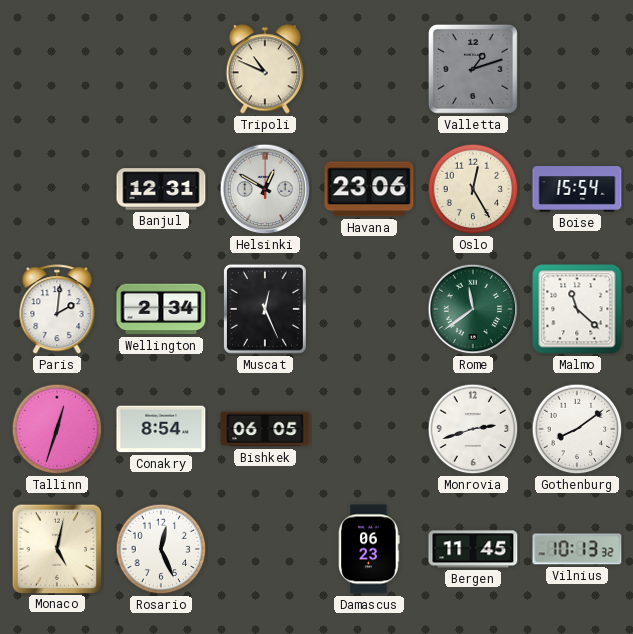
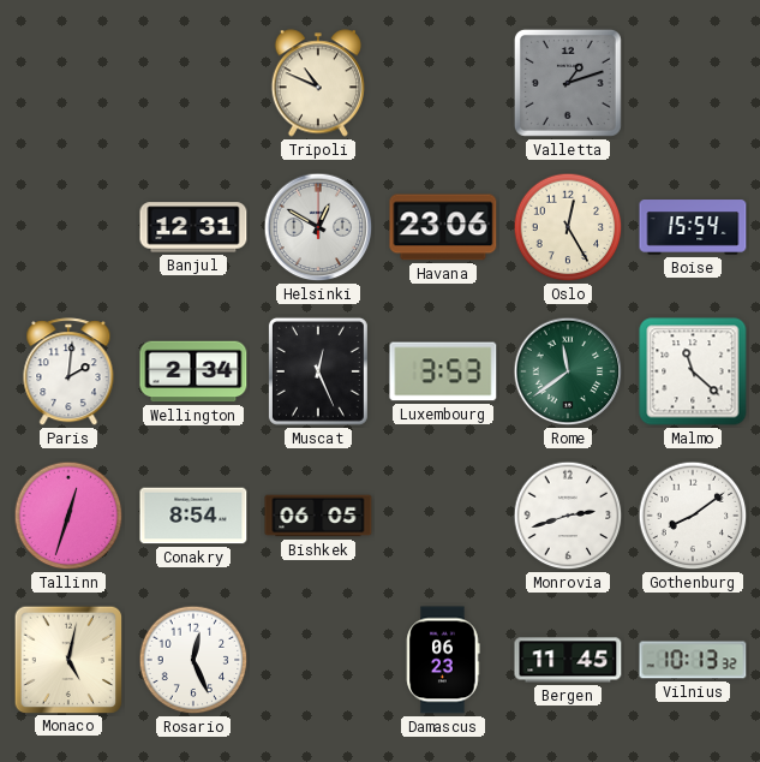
Luxembourg: none -> 3:53
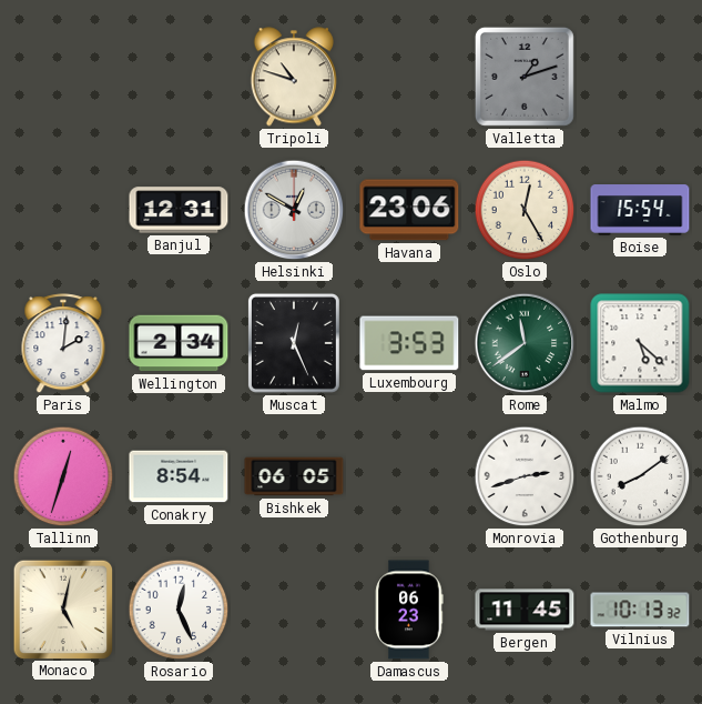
Tripoli: 10:49 -> 10:48
Malmo: 11:22 -> 5:22
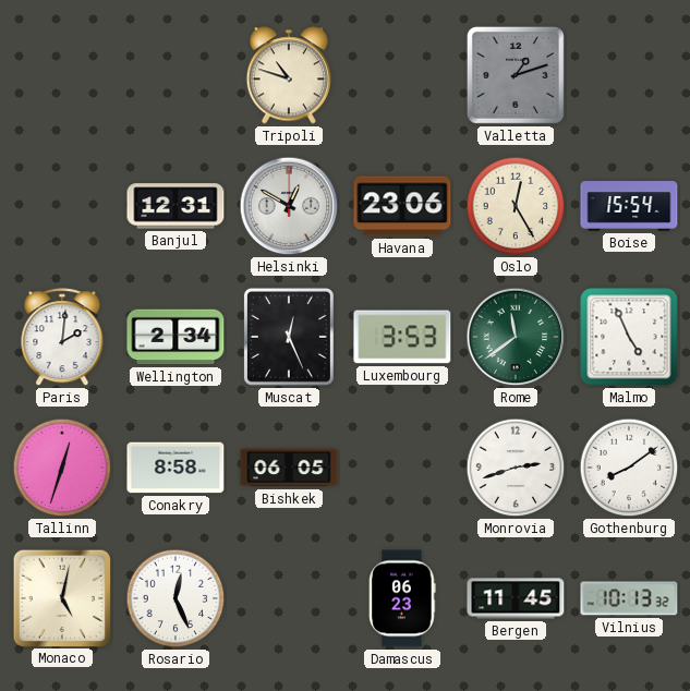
Malmo: 5:22 -> 4:56
Conakry: 8:54 -> 8:58
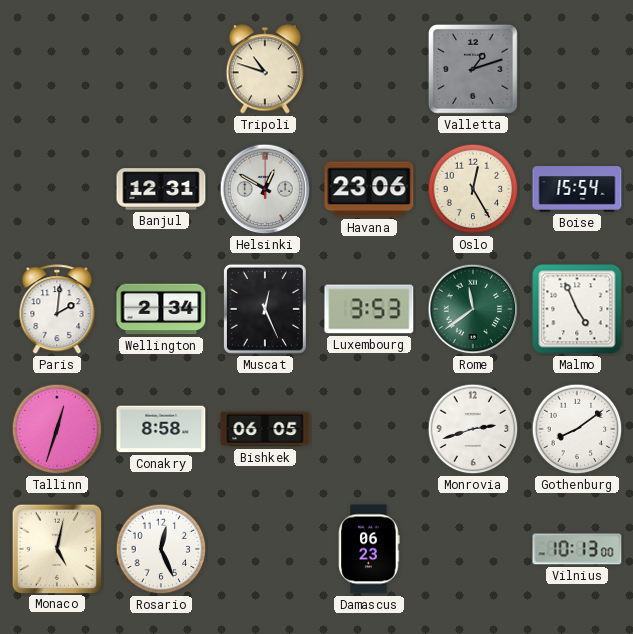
Bergen: 11:45 -> none
Vilnius: 10:13:32 -> 10:13:00
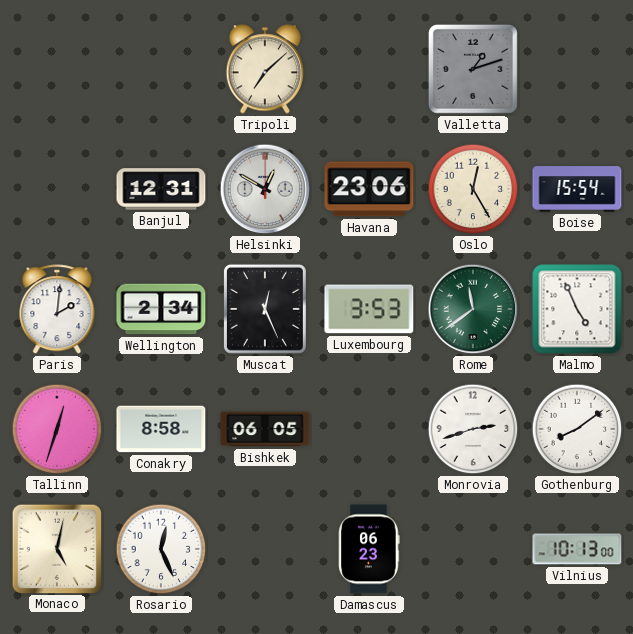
Tripoli: 10:48 -> 7:08
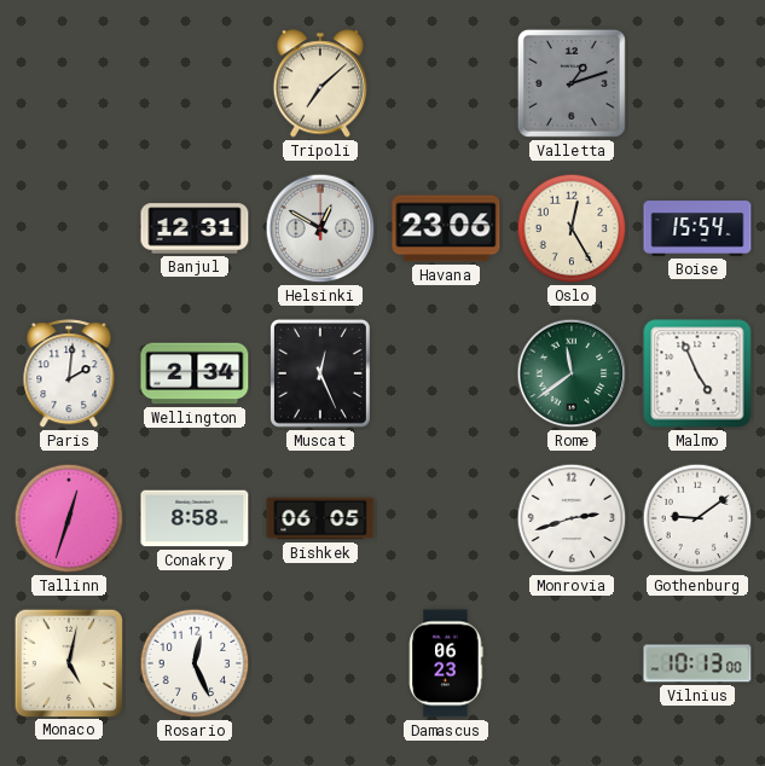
Luxembourg: 3:53 -> none
Gothenburg: 8:09 -> 9:09
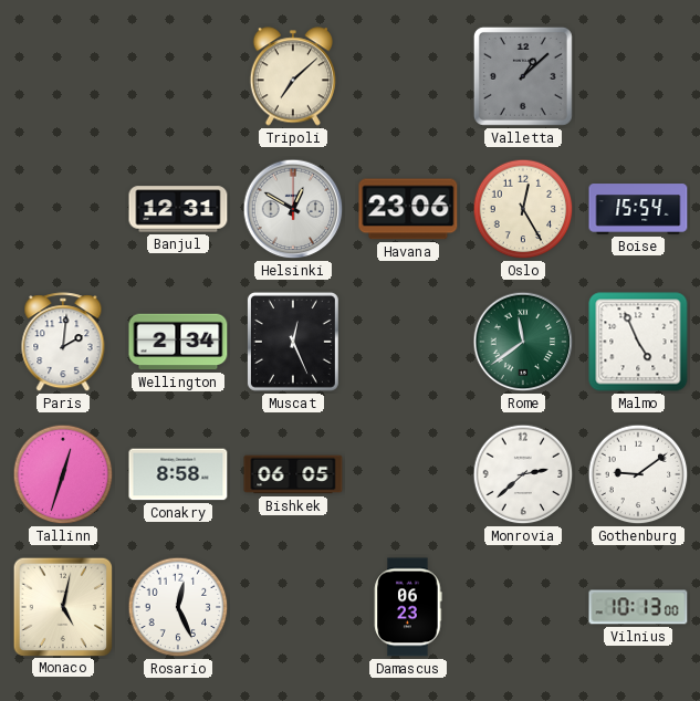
Valletta: 1:12 -> 1:08
Monrovia: 2:42 -> 2:38
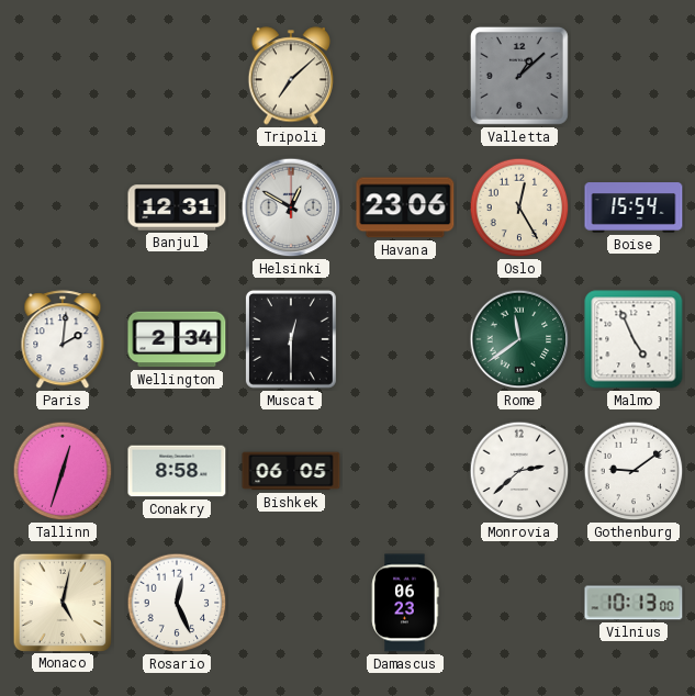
Muscat: 12:26 -> 12:30
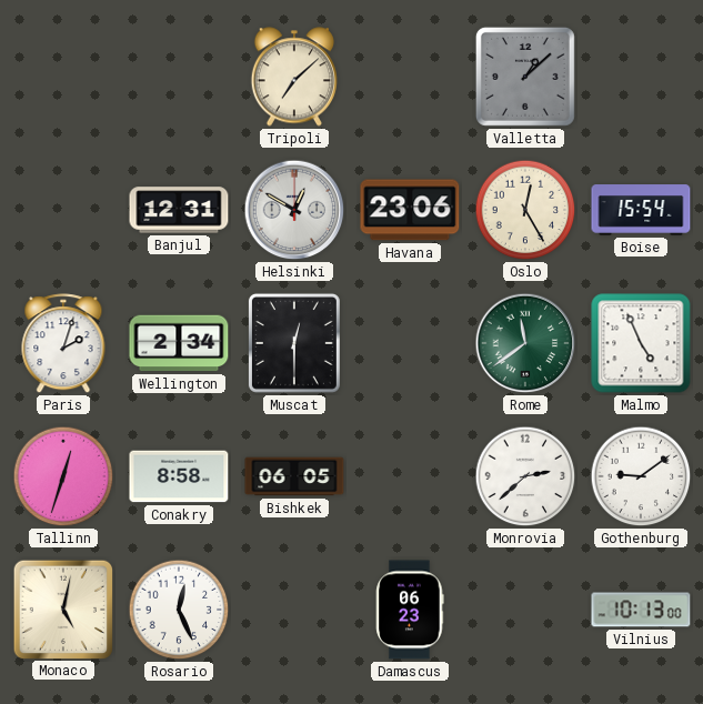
Paris: 2:01 -> 2:03
